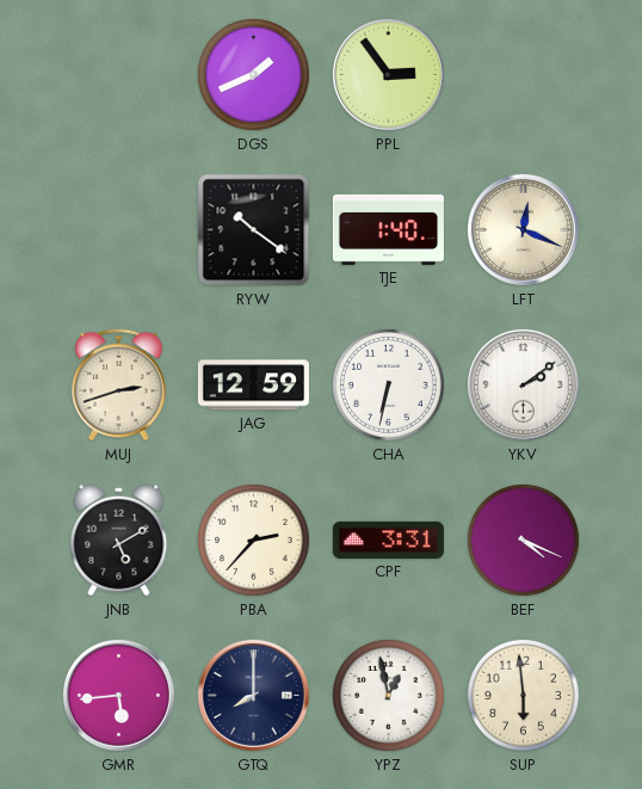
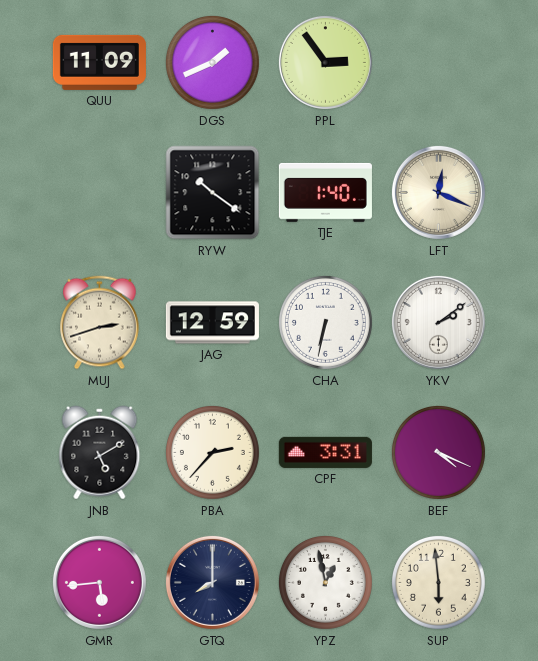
QUU: none -> 11:09
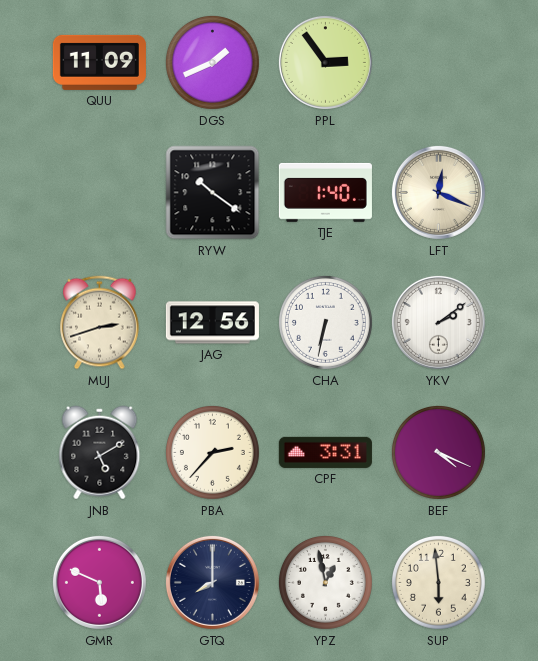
JAG: 12:59 -> 12:56
GMR: 5:44 -> 5:49
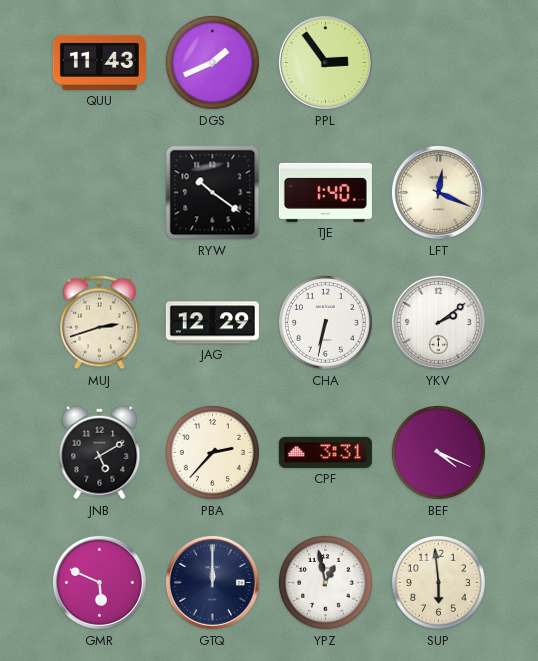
QUU: 11:09 -> 11:43
JAG: 12:56 -> 12:29
GTQ: 8:00 -> 12:00
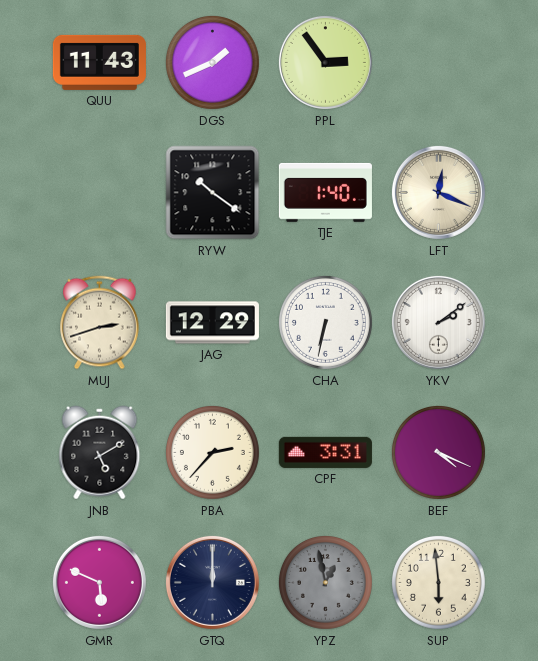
YPZ dial: white -> grey
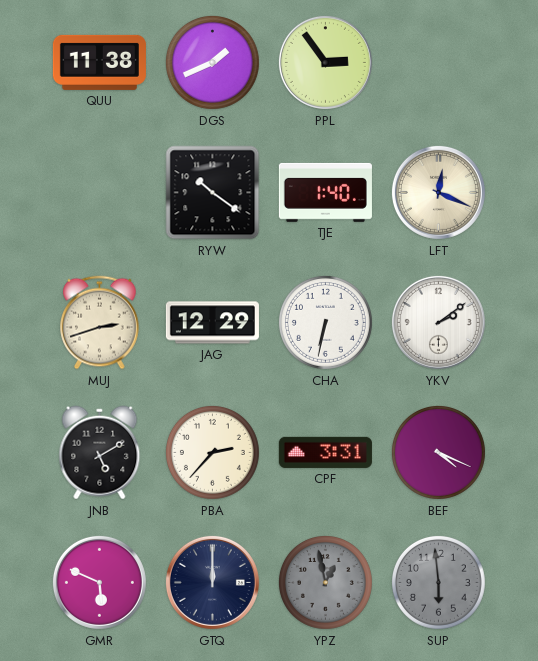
QUU: 11:43 -> 11:38
SUP dial: cream -> grey
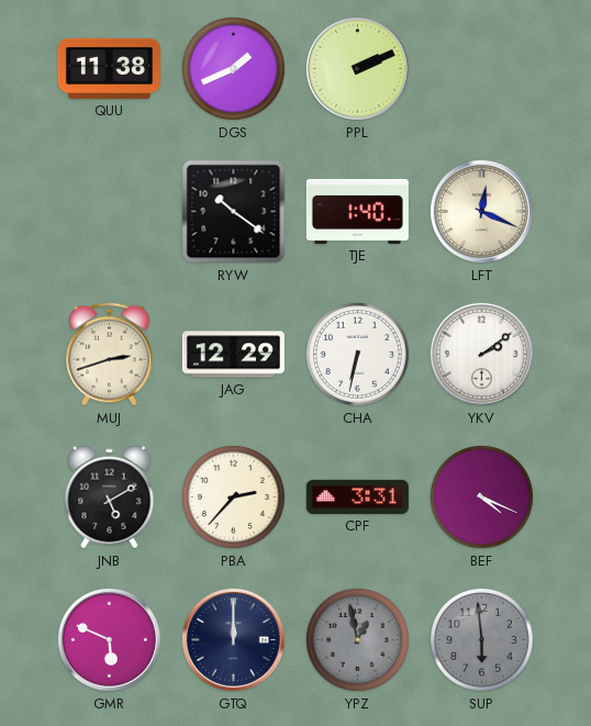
PPL: 2:54 -> 2:11
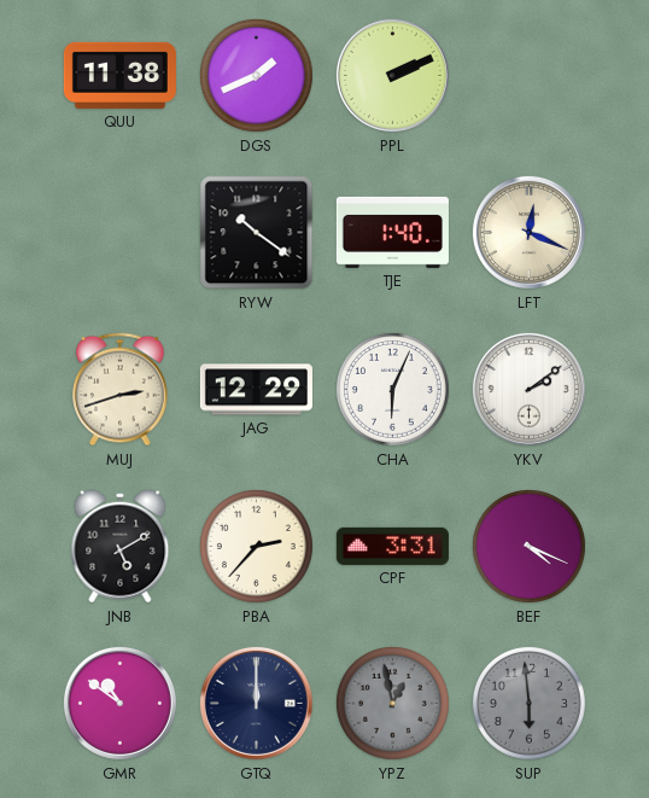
CHA: 6:32 -> 6:04
GMR: 5:49 -> 10:51
